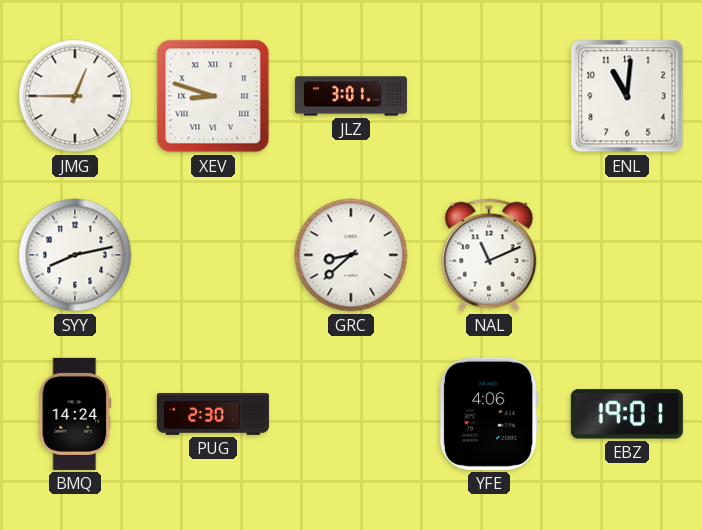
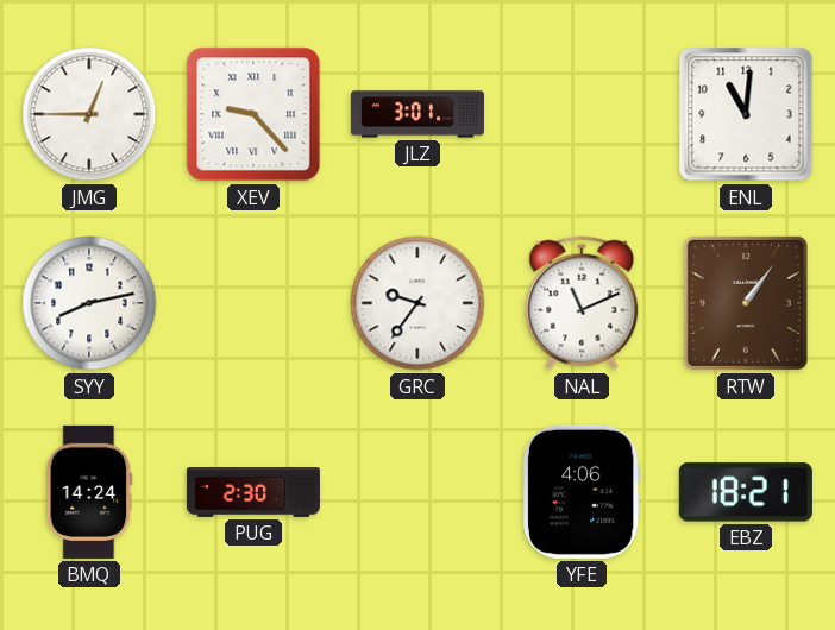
XEV: 8:48 -> 9:23
GRC: 8:38 -> 9:36
RTW: none -> 1:06
EBZ: 19:01 -> 18:21
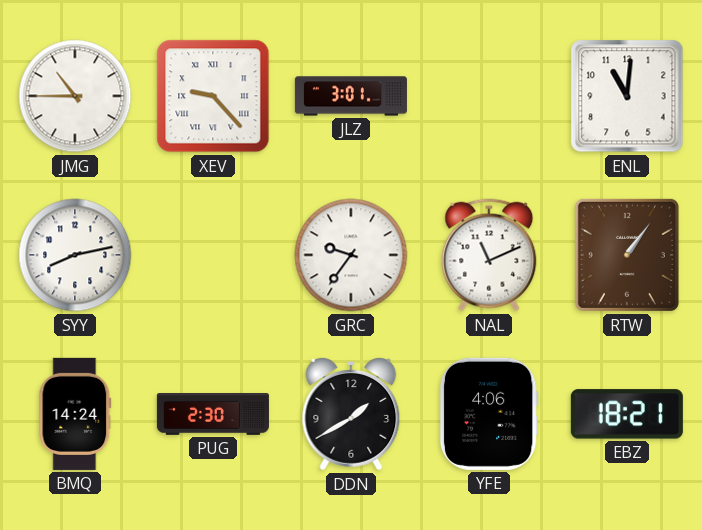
JMG: 12:45 -> 10:45
DDN: none -> 1:40
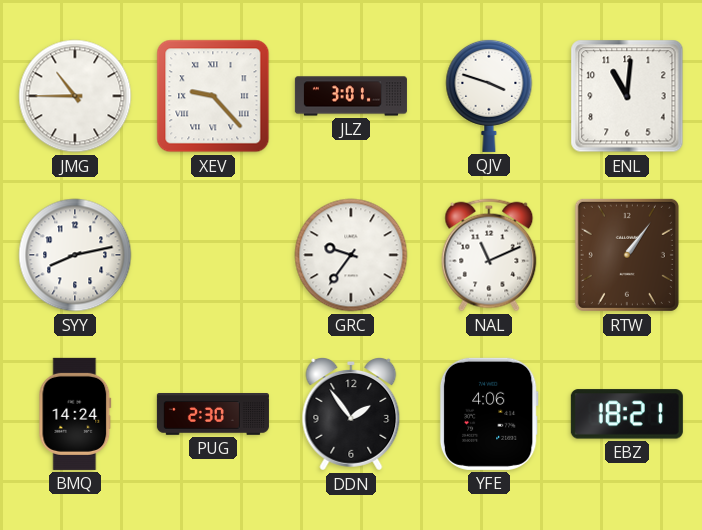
QJV: none -> 3:48
DDN: 1:40 -> 1:54
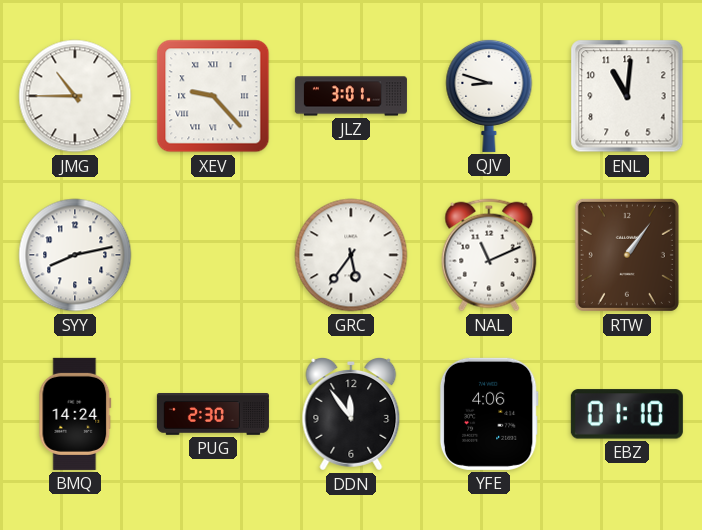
QJV: 3:48 -> 8:48
GRC: 9:36 -> 5:36
DDN: 1:54 -> 11:54
EBZ: 18:21 -> 01:10
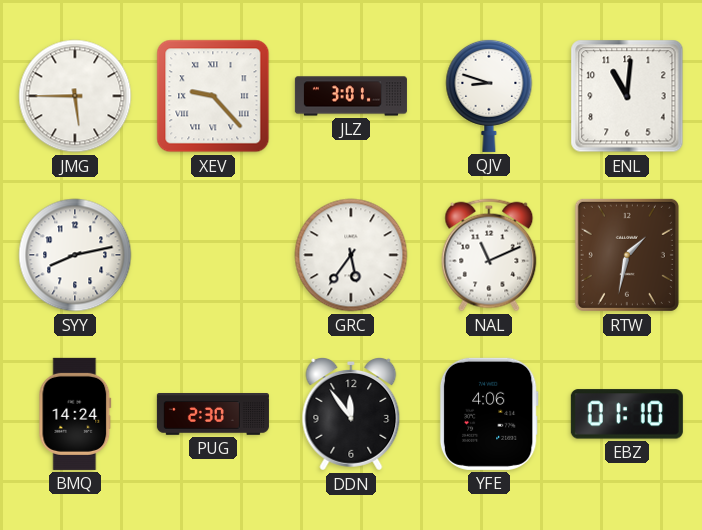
JMG: 10:45 -> 5:45
RTW: 1:06 -> 1:32
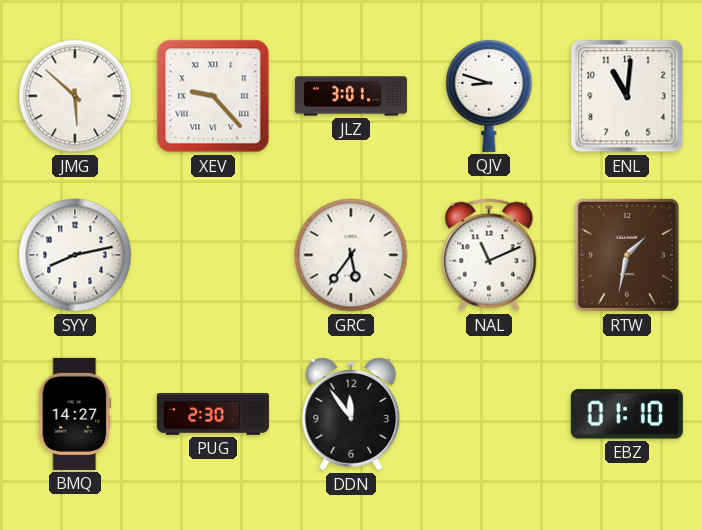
JMG: 5:45 -> 5:52
BMQ: 14:24 -> 14:27
YFE: 4:06 -> none
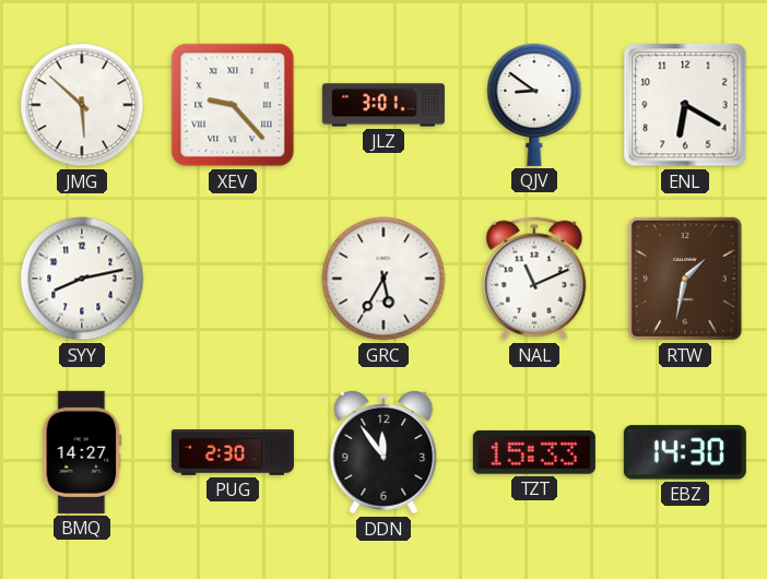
QJV: 8:48 -> 8:51
ENL: 11:01 -> 6:20
GRC: 5:36 -> 5:35
TZT: none -> 15:33
EBZ: 01:10 -> 14:30
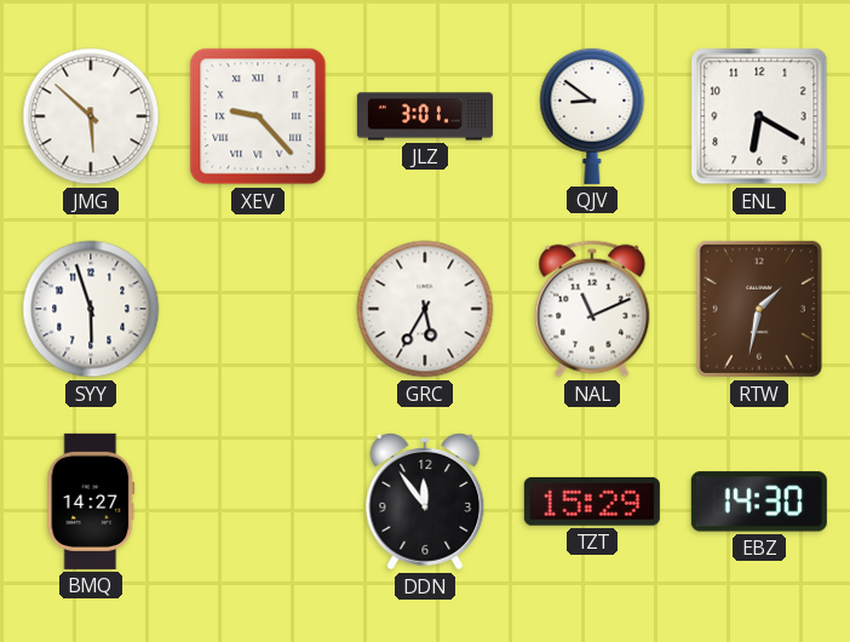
SYY: 8:13 -> 5:57
PUG: 2:30 -> none
TZT: 15:33 -> 15:29
